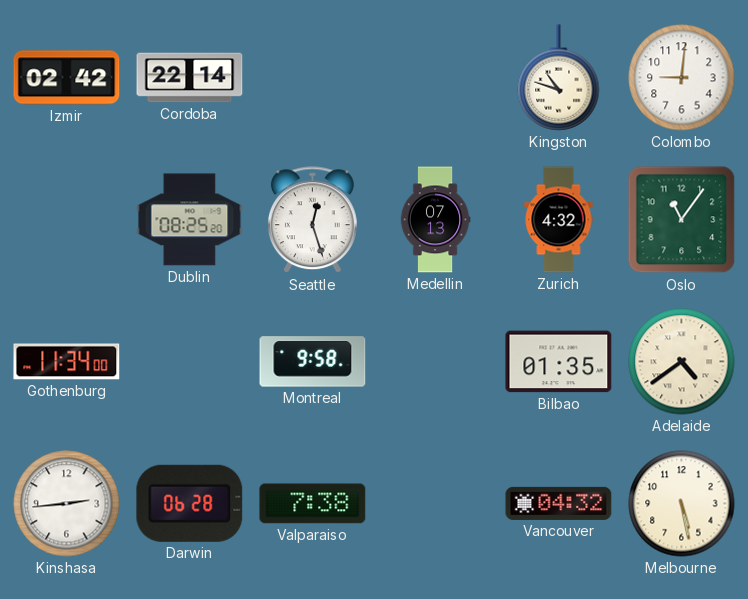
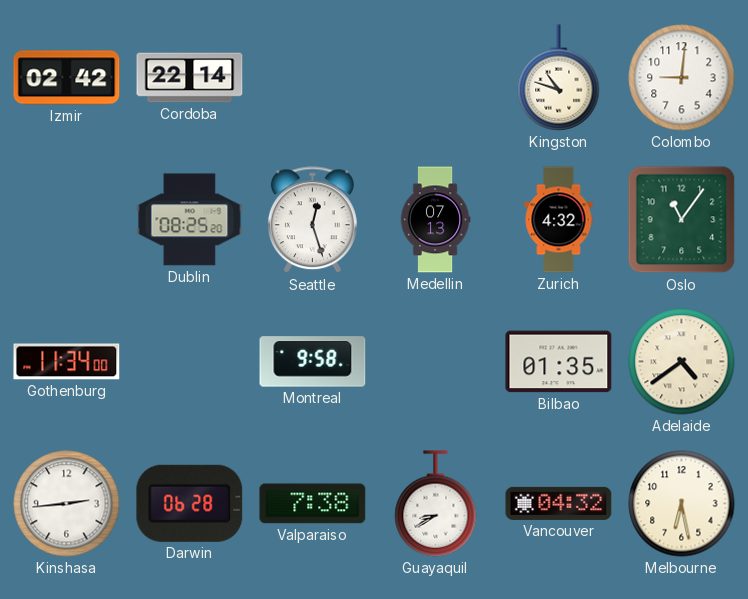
Guayaquil: none -> 8:40
Melbourne: 5:28 -> 6:28
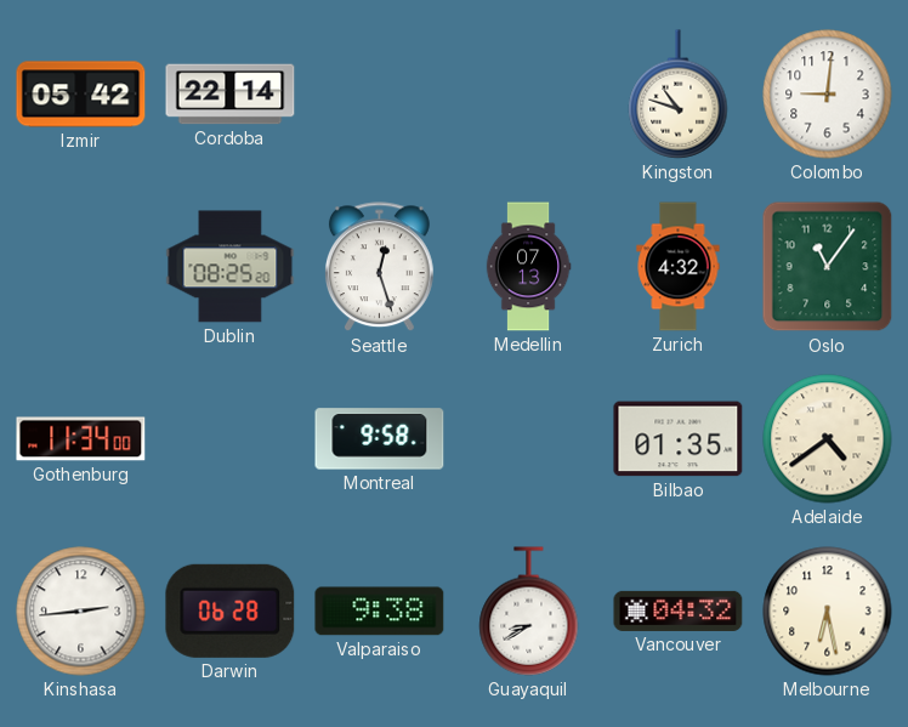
Izmir: 02:42 -> 05:42
Valparaiso: 7:38 -> 9:38
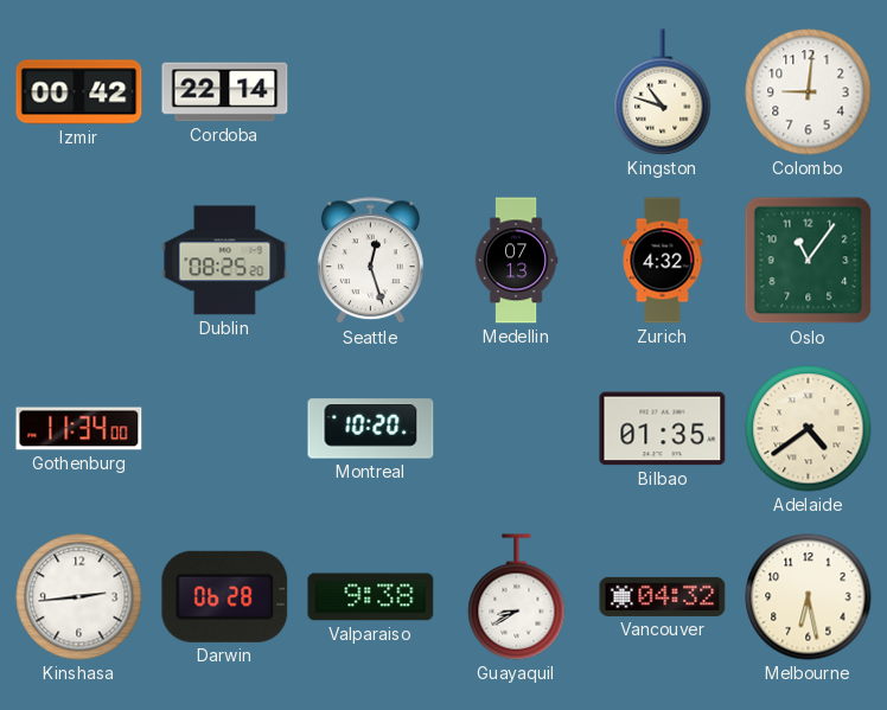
Izmir: 05:42 -> 00:42
Montreal: 9:58 -> 10:20
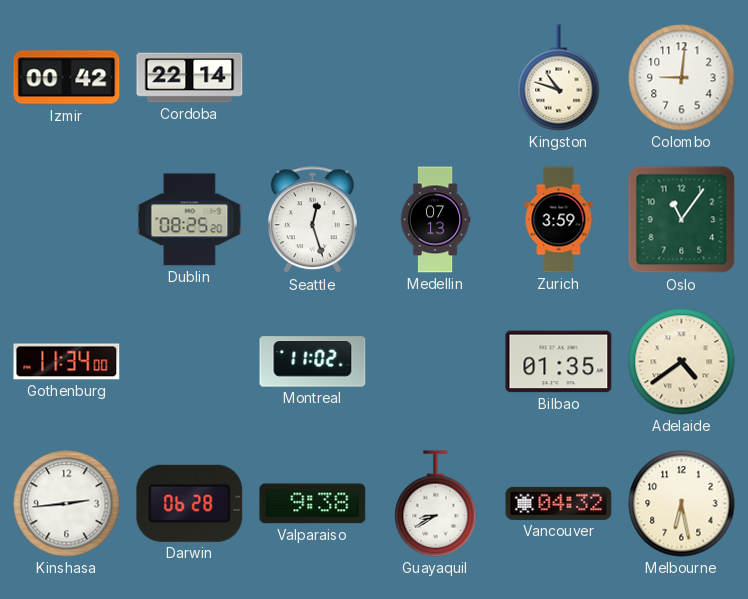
Zurich: 4:32 -> 3:59
Montreal: 10:20 -> 11:02
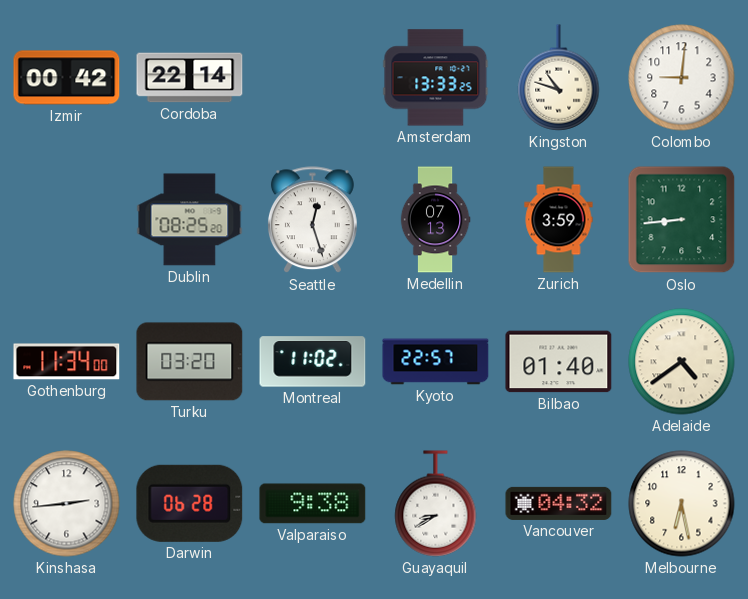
Amsterdam: none -> 13:33
Oslo: 11:06 -> 8:44
Turku: none -> 03:20
Kyoto: none -> 22:57
Bilbao: 01:35 -> 01:40
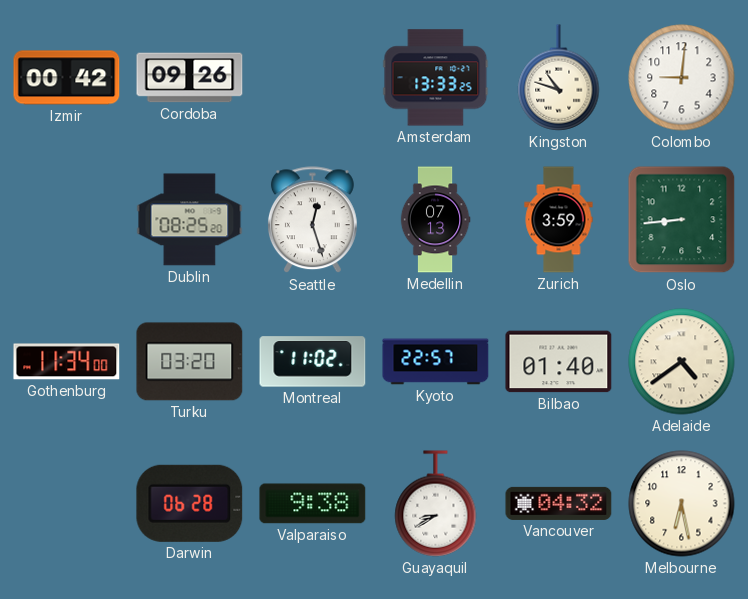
Cordoba: 22:14 -> 09:26
Kinshasa: 2:44 -> none
